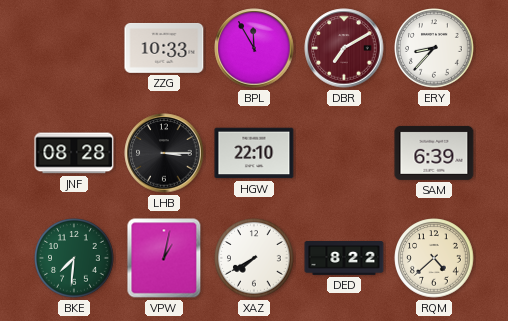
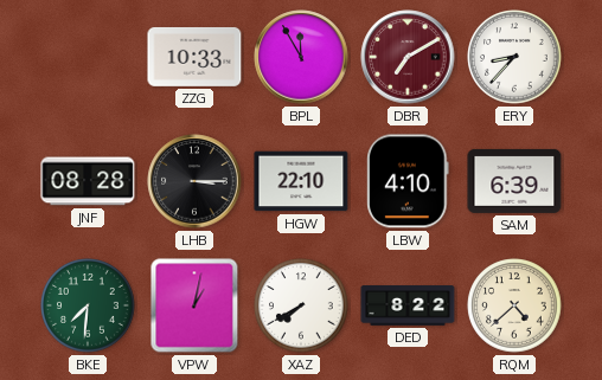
LBW: none -> 4:10
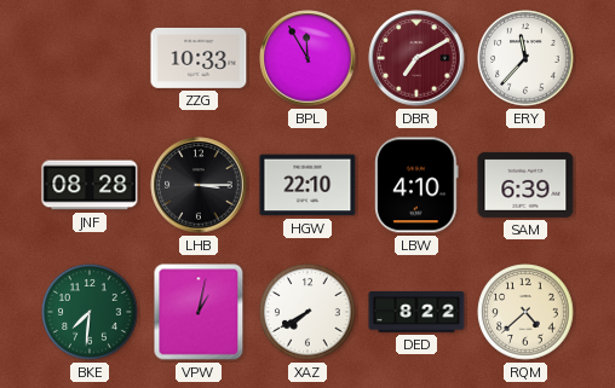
ERY: 8:37 -> 11:37
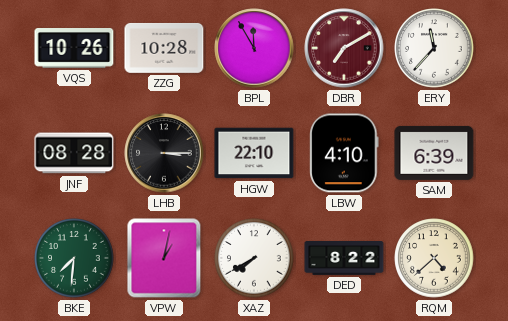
VQS: none -> 10:26
ZZG: 10:33 -> 10:28
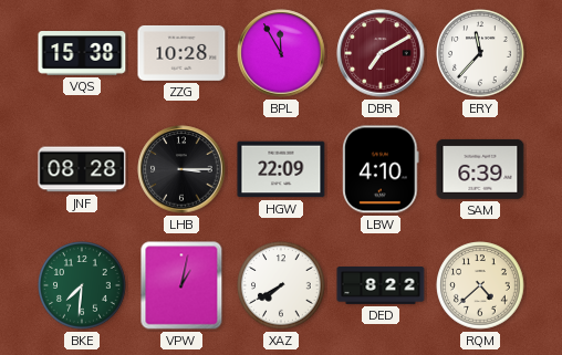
VQS: 10:26 -> 15:38
HGW: 22:10 -> 22:09
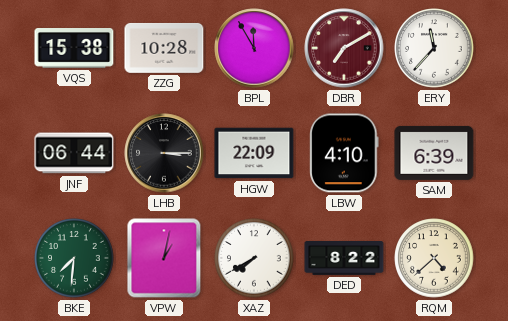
JNF: 08:28 -> 06:44
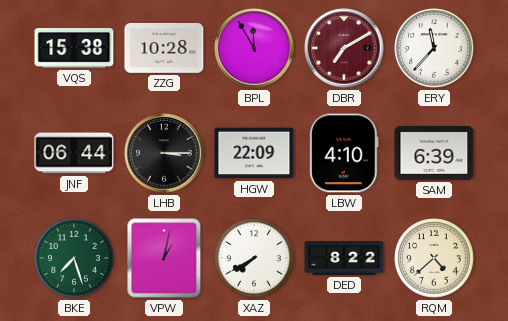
BKE: 7:31 -> 7:27
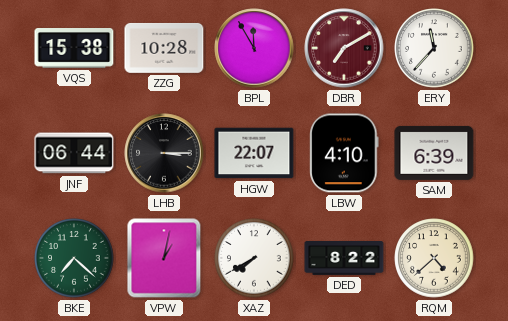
HGW: 22:09 -> 22:07
BKE: 7:27 -> 7:22
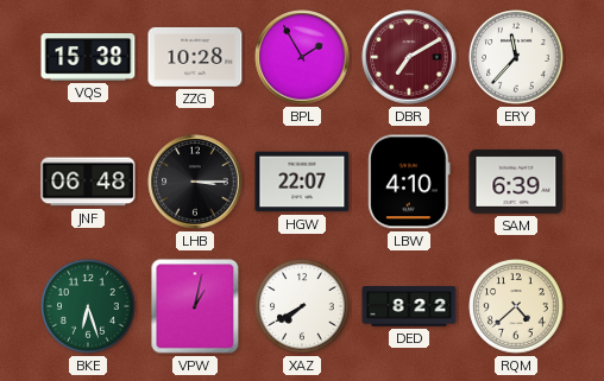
BPL: 11:55 -> 1:55
JNF: 06:44 -> 06:48
BKE: 7:22 -> 6:27
